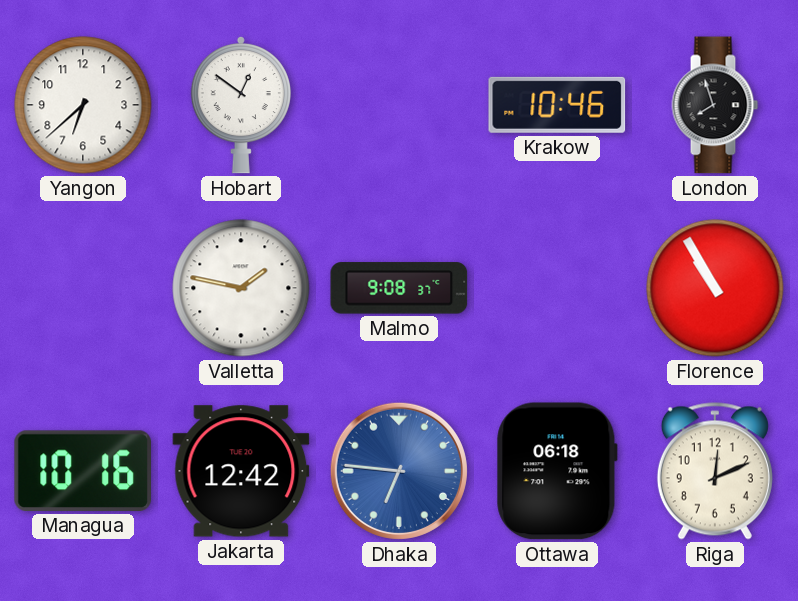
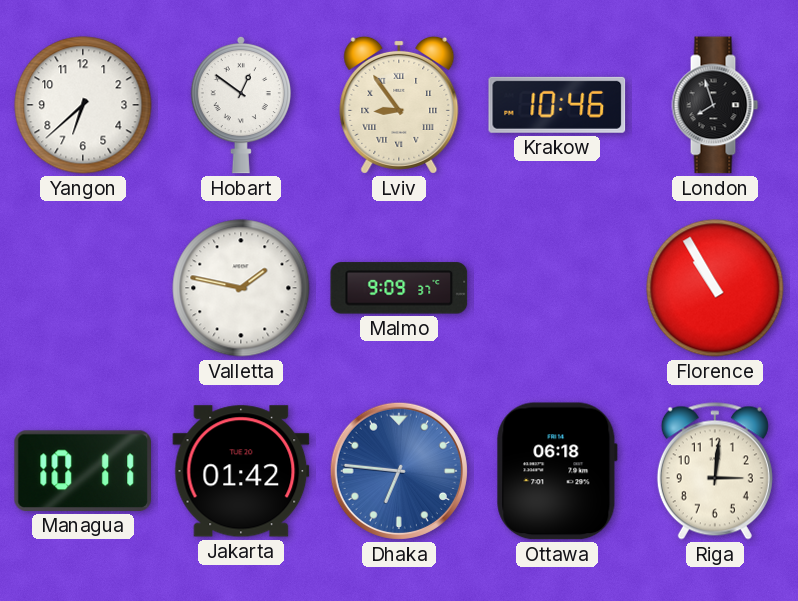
Lviv: none -> 8:54
Malmo: 9:08 -> 9:09
Managua: 10:16 -> 10:11
Jakarta: 12:42 -> 01:42
Riga: 12:11 -> 3:01
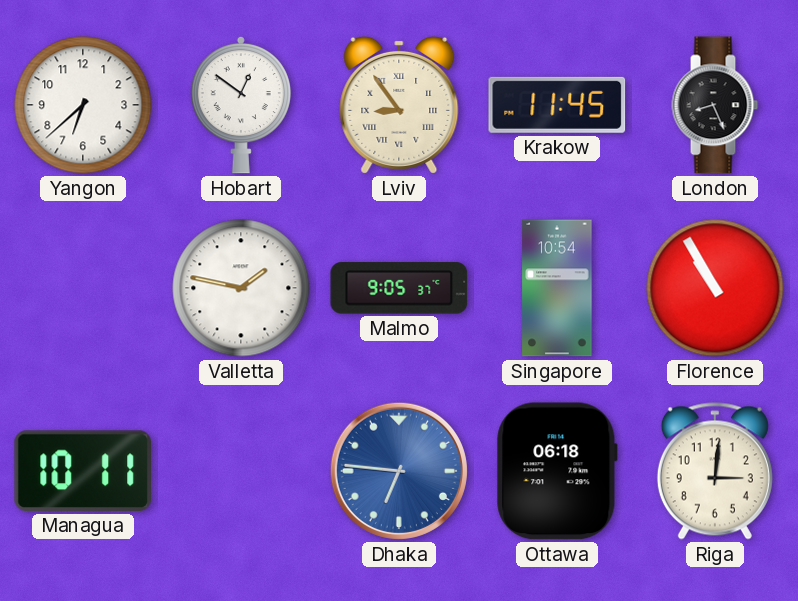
Krakow: 10:46 -> 11:45
London: 7:57 -> 8:26
Malmo: 9:09 -> 9:05
Singapore: none -> 10:54
Jakarta: 01:42 -> none
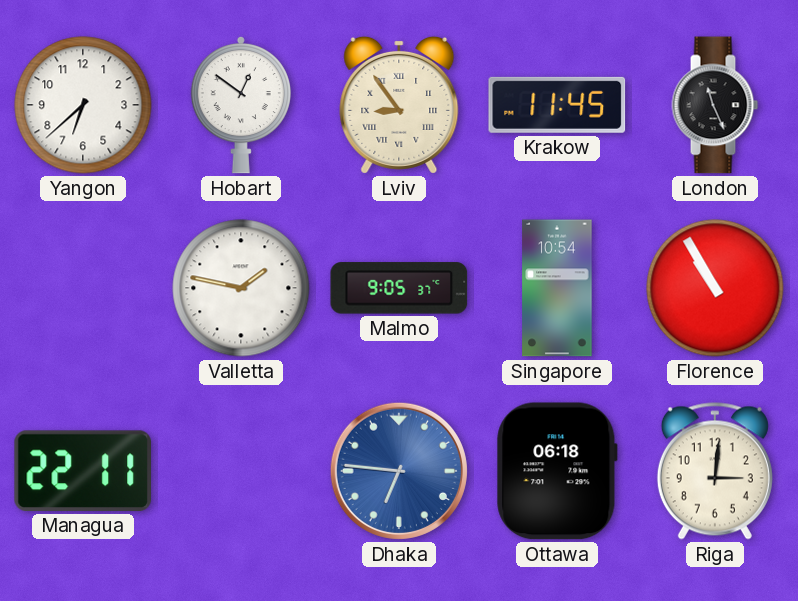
London: 8:26 -> 11:26
Managua: 10:11 -> 22:11
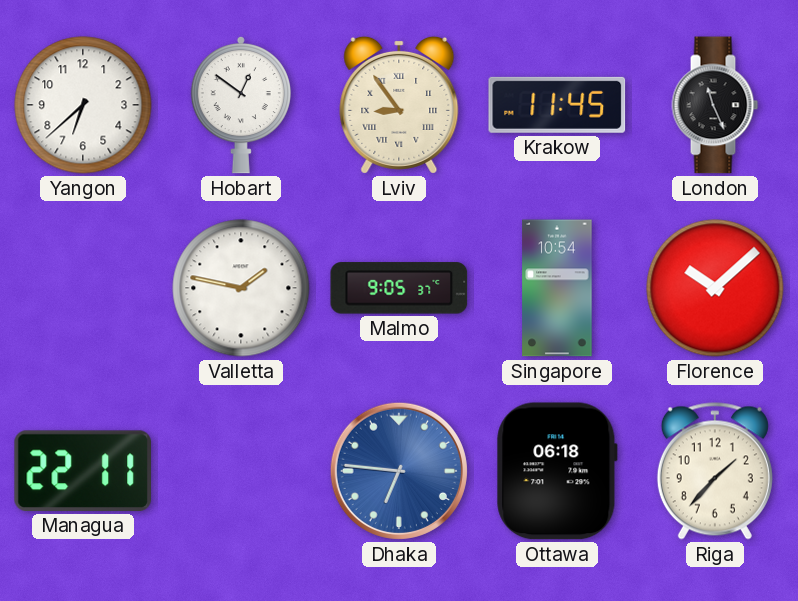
Florence: 10:55 -> 10:08
Riga: 3:01 -> 1:37
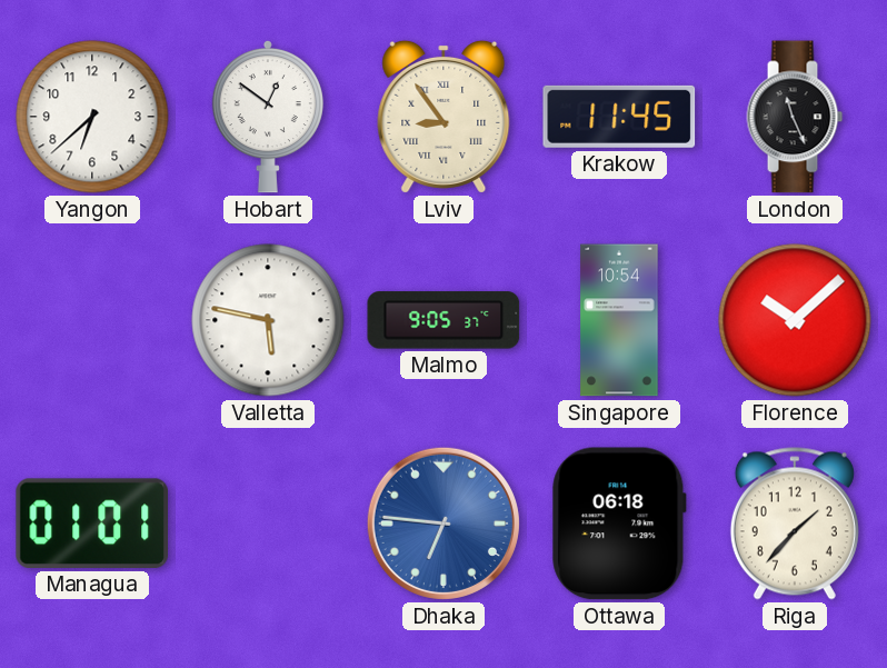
Valletta: 1:47 -> 5:47
Managua: 22:11 -> 01:01
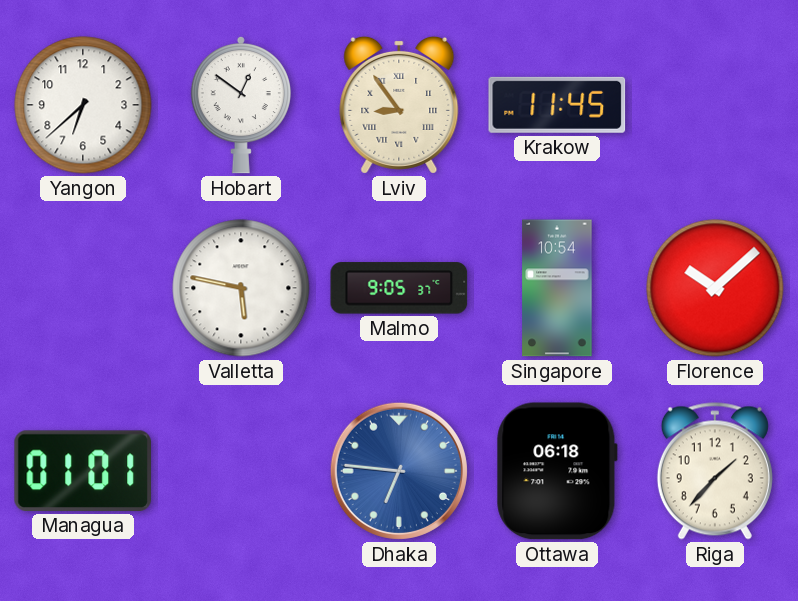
London: 11:26 -> none
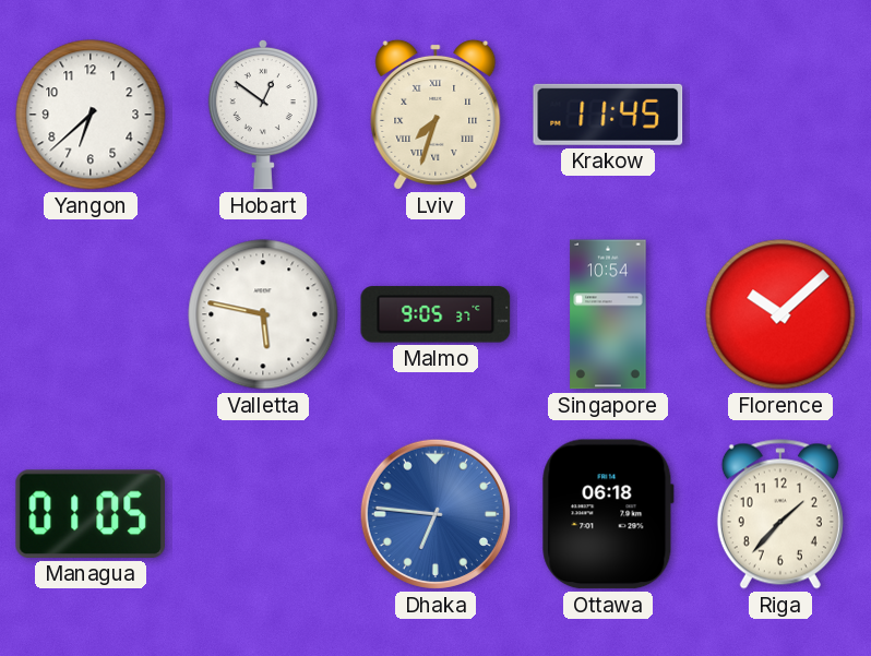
Lviv: 8:54 -> 7:33
Managua: 01:01 -> 01:05
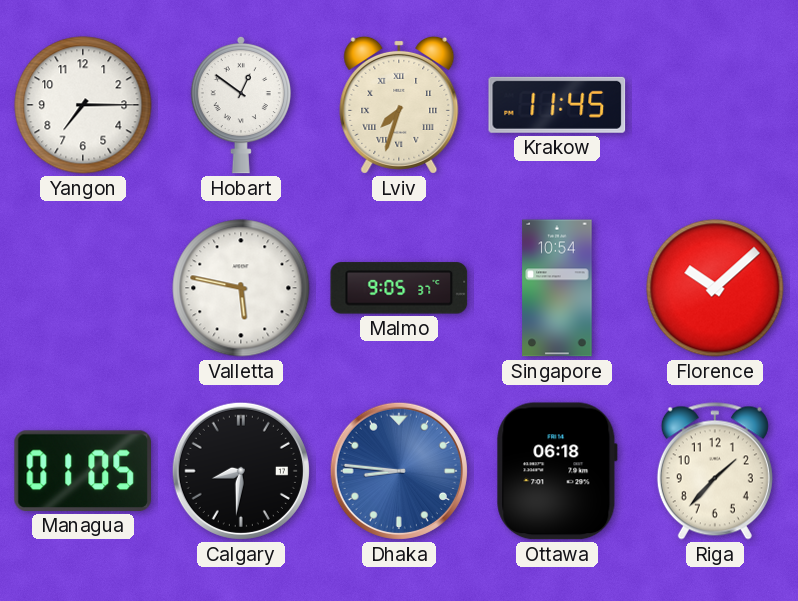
Yangon: 6:38 -> 7:15
Calgary: none -> 8:31
Dhaka: 6:46 -> 8:46
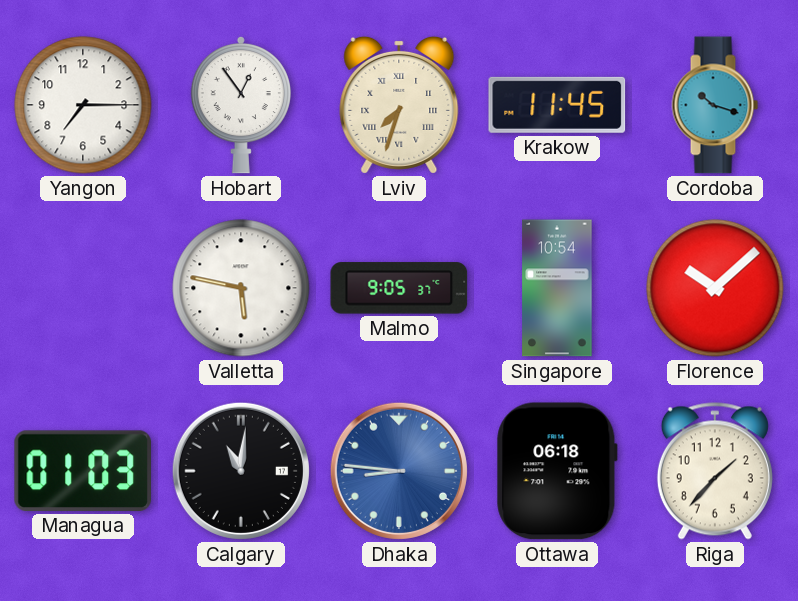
Hobart: 12:51 -> 12:54
Cordoba: none -> 10:18
Managua: 01:05 -> 01:03
Calgary: 8:31 -> 11:01
